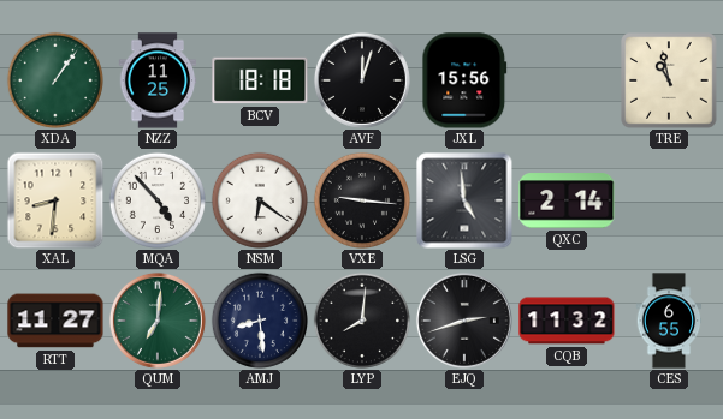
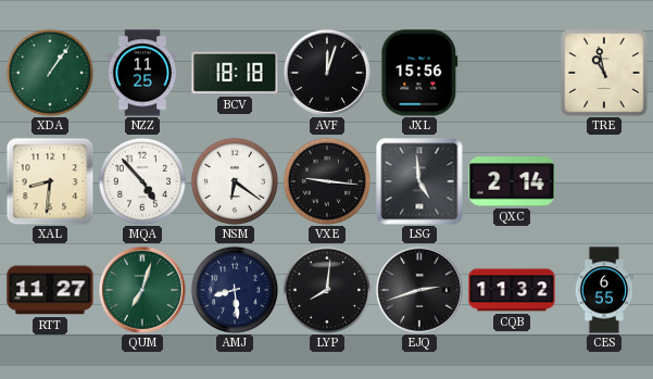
QUM: 7:01 -> 7:03
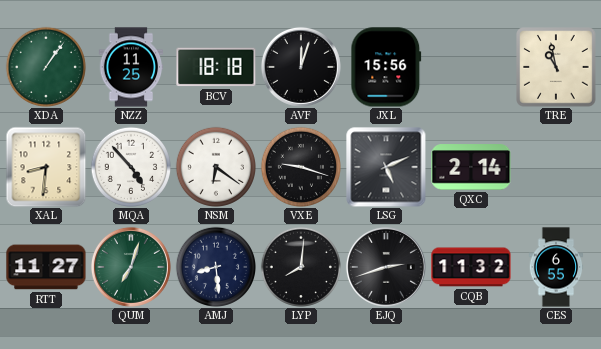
VXE: 9:16 -> 9:18
LSG: 4:59 -> 5:11
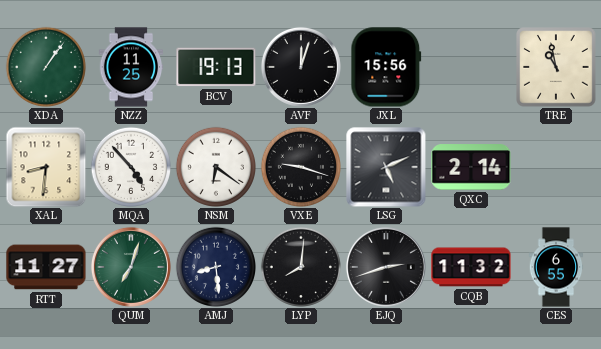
BCV: 18:18 -> 19:13
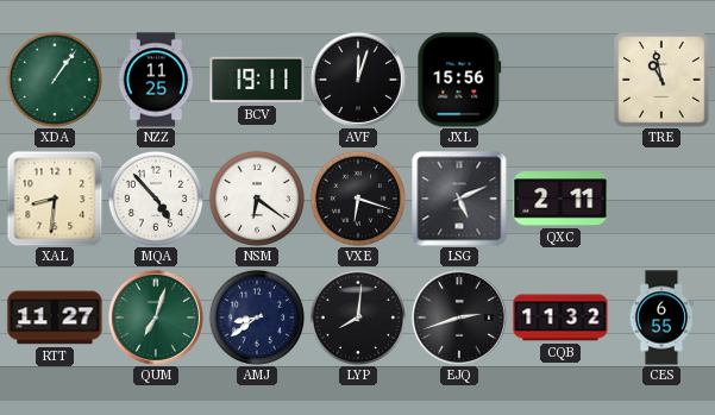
BCV: 19:13 -> 19:11
VXE: 9:18 -> 6:18
QXC: 2:14 -> 2:11
AMJ: 8:29 -> 8:39
